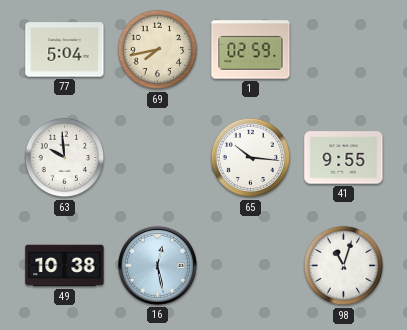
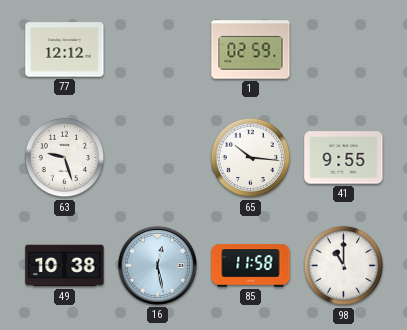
77: 5:04 -> 12:12
69: 7:43 -> none
63: 9:59 -> 9:27
85: none -> 11:58
98: 11:03 -> 11:00
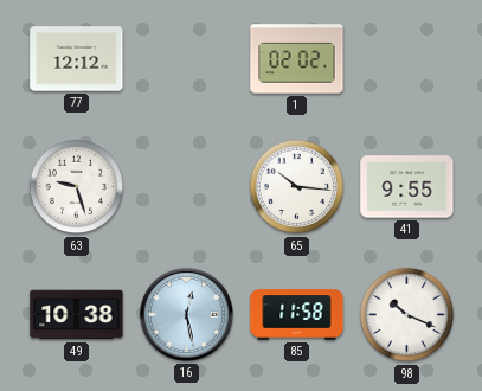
1: 02:59 -> 02:02
98: 11:00 -> 10:19
